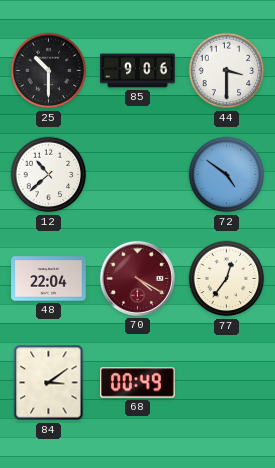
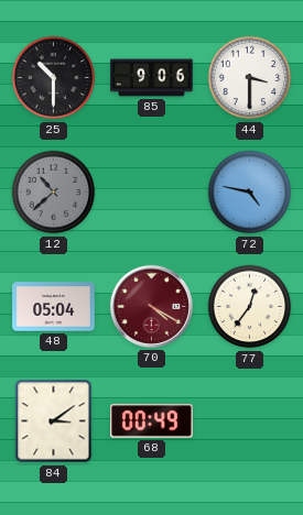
12 dial: white -> grey
72: 4:51 -> 4:47
48: 22:04 -> 05:04
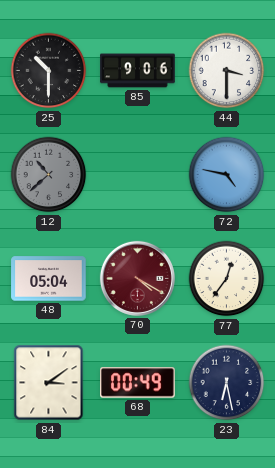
23: none -> 6:28
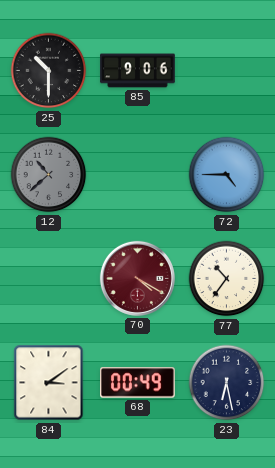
44: 3:30 -> none
72: 4:47 -> 4:45
48: 05:04 -> none
77: 12:36 -> 10:36
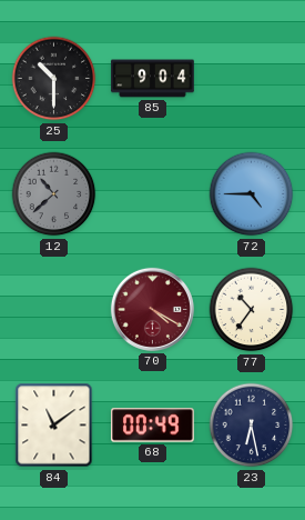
85: 9:06 -> 9:04
84: 3:09 -> 11:09
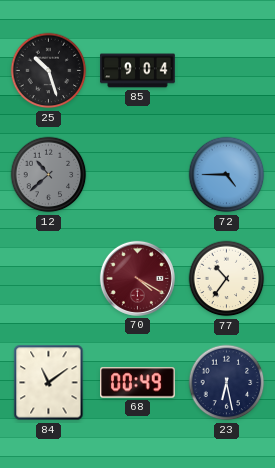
25: 10:30 -> 10:27
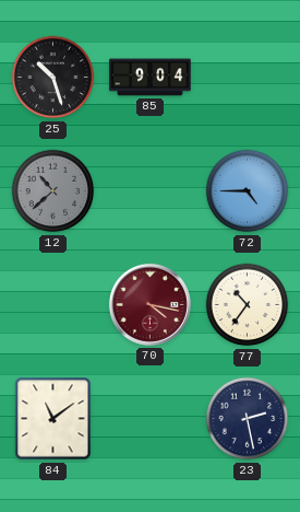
70: 4:20 -> 4:17
68: 00:49 -> none
23: 6:28 -> 2:28
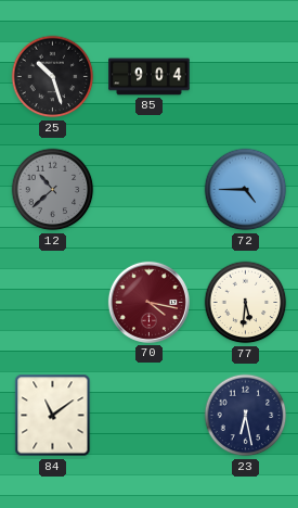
77: 10:36 -> 5:31
23: 2:28 -> 6:28
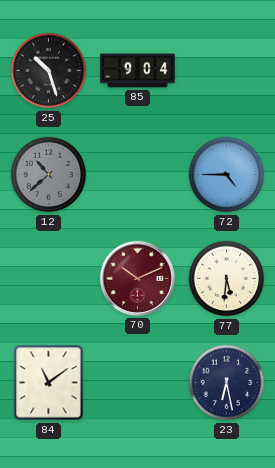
70: 4:17 -> 10:11
